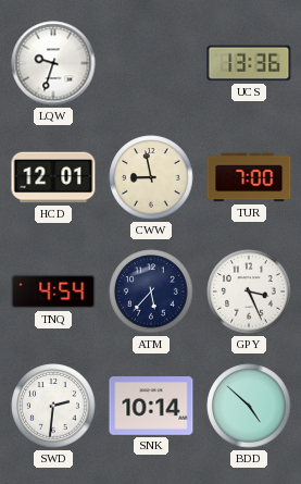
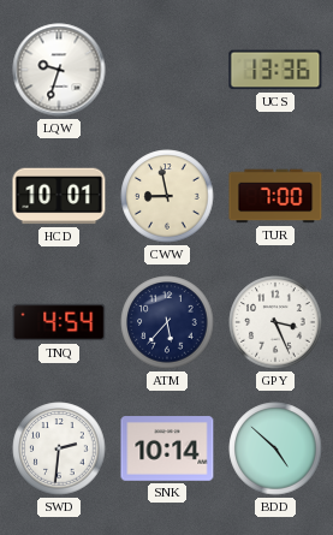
HCD: 12:01 -> 10:01
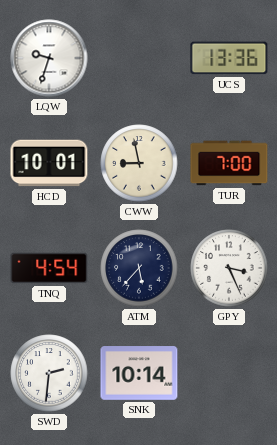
BDD: 4:52 -> none
